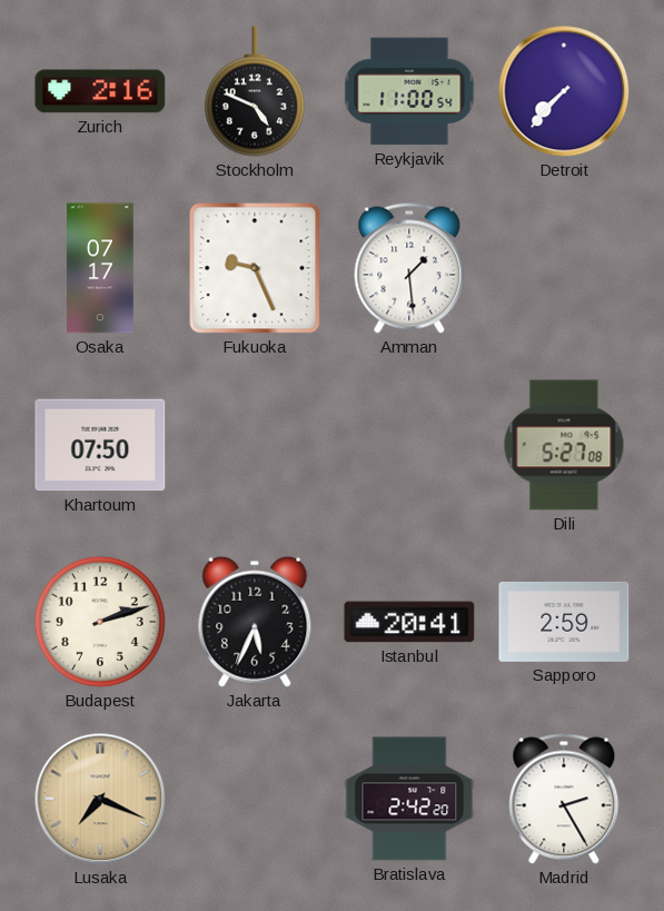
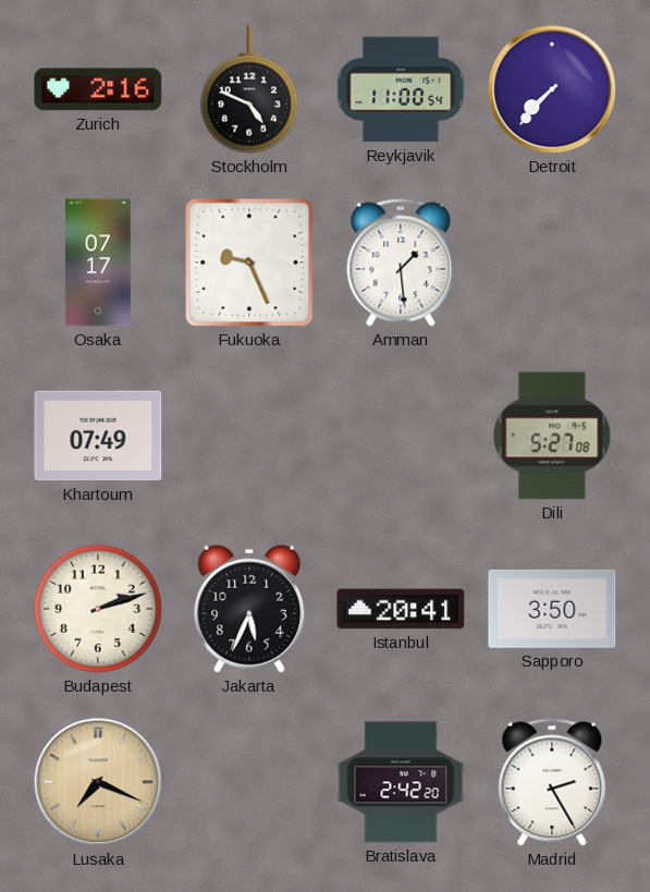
Khartoum: 07:50 -> 07:49
Sapporo: 2:59 -> 3:50
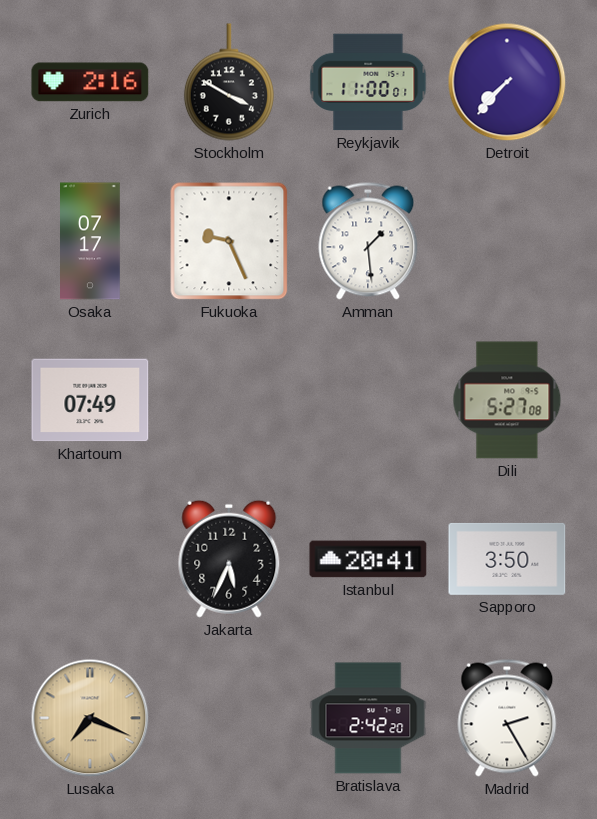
Stockholm: 4:49 -> 3:50
Reykjavik: 11:00:54 -> 11:00:01
Budapest: 2:12 -> none
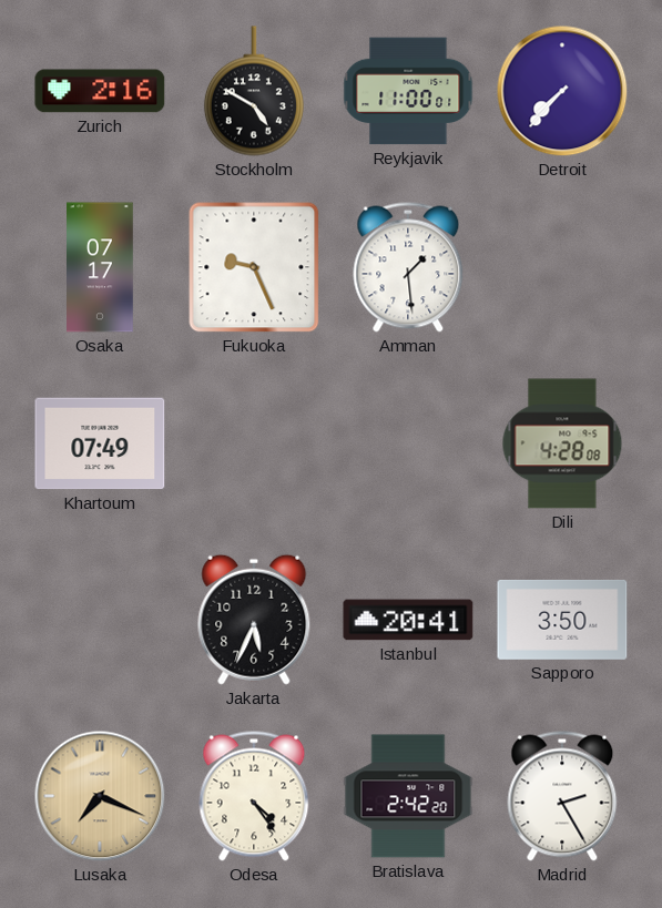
Stockholm: 3:50 -> 4:50
Dili: 5:27 -> 4:28
Odesa: none -> 4:24
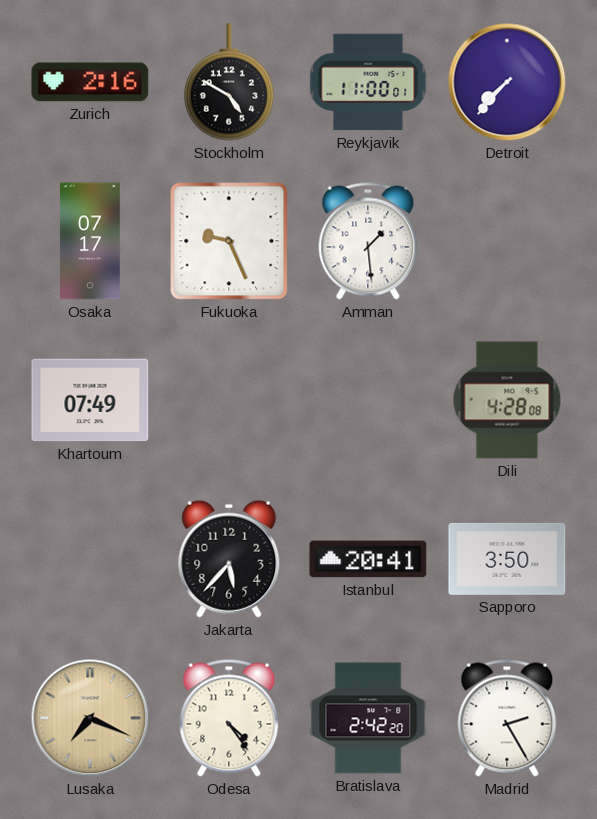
Jakarta: 5:34 -> 5:37
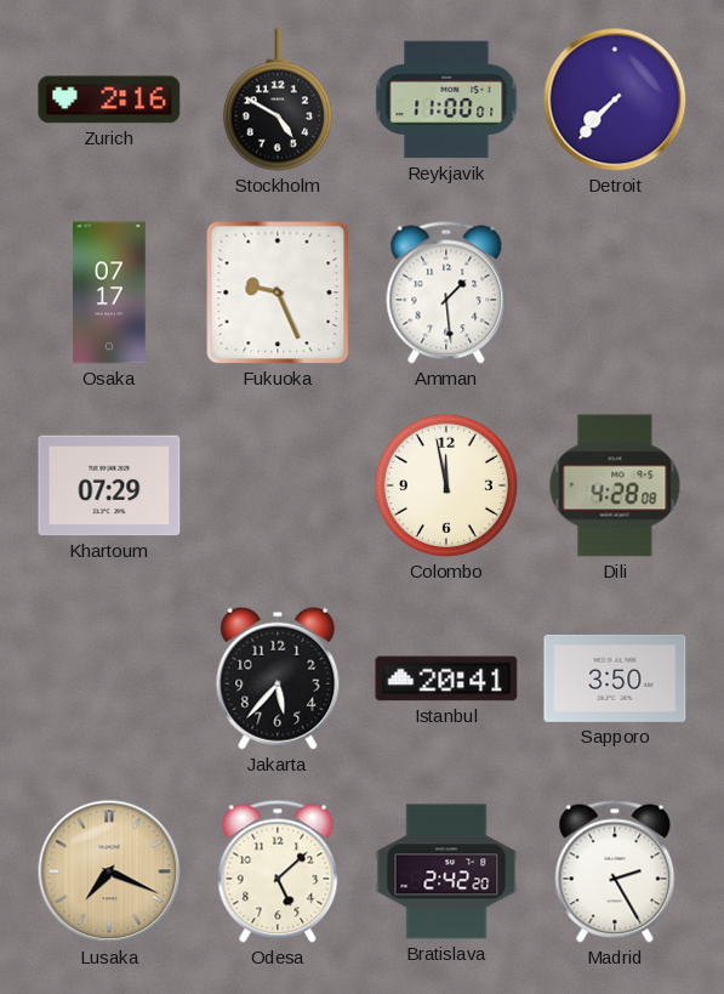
Khartoum: 07:49 -> 07:29
Colombo: none -> 11:58
Odesa: 4:24 -> 5:08
